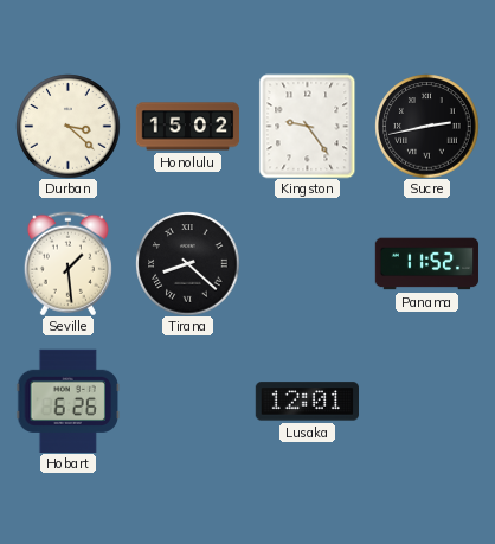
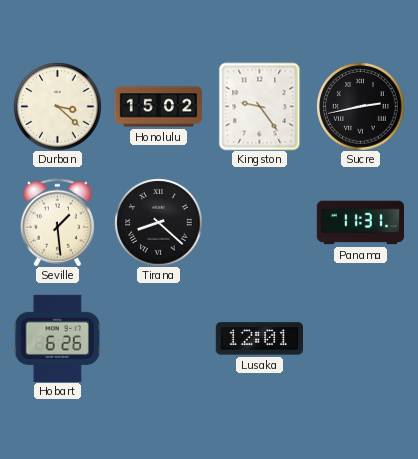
Panama: 11:52 -> 11:31
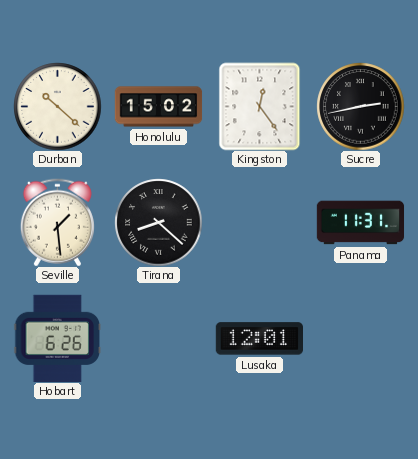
Durban: 3:22 -> 10:22
Kingston: 9:24 -> 12:24
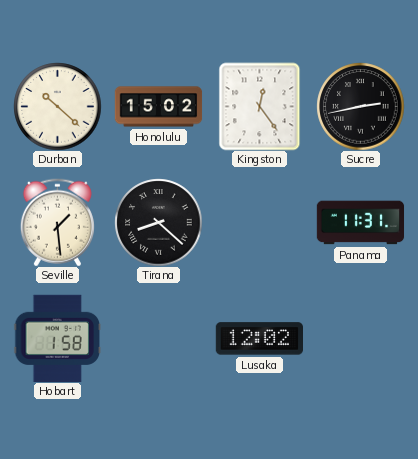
Hobart: 6:26 -> 1:58
Lusaka: 12:01 -> 12:02
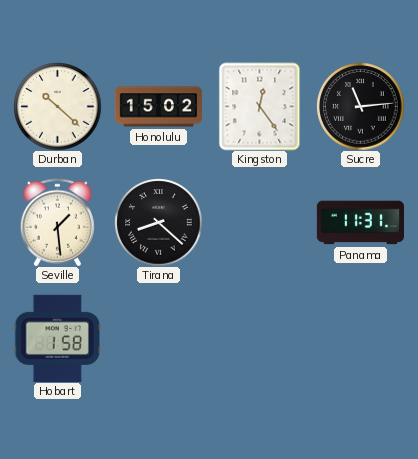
Sucre: 2:43 -> 11:14
Lusaka: 12:02 -> none
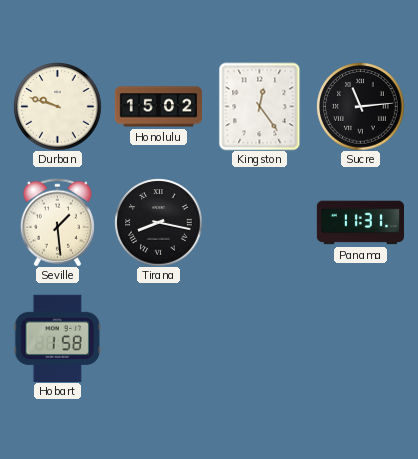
Durban: 10:22 -> 9:48
Tirana: 8:22 -> 8:17
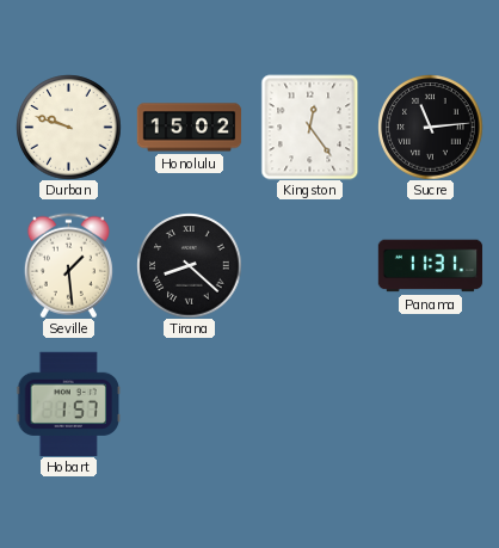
Tirana: 8:17 -> 8:22
Hobart: 1:58 -> 1:57
